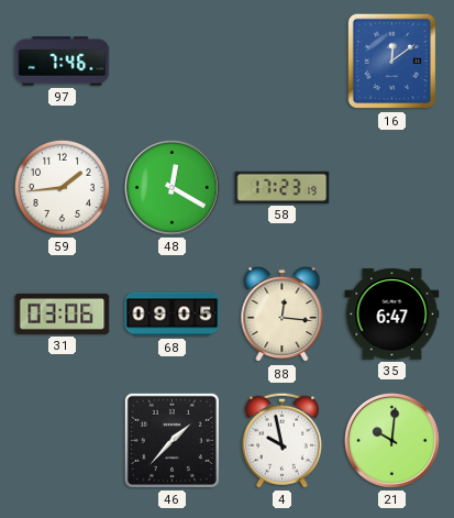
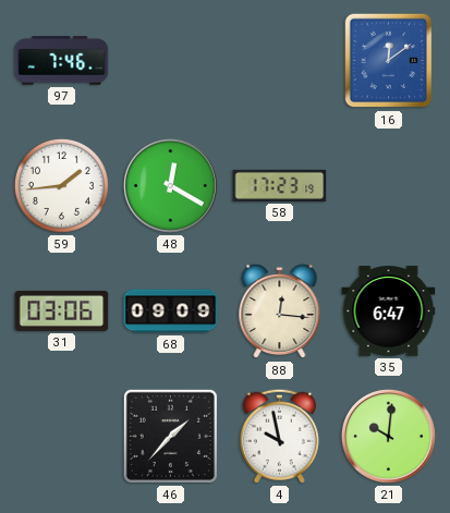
68: 09:05 -> 09:09
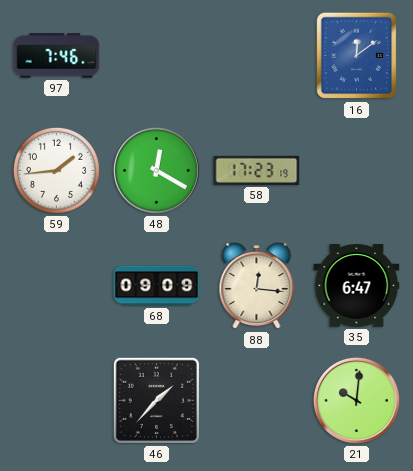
31: 03:06 -> none
4: 9:58 -> none
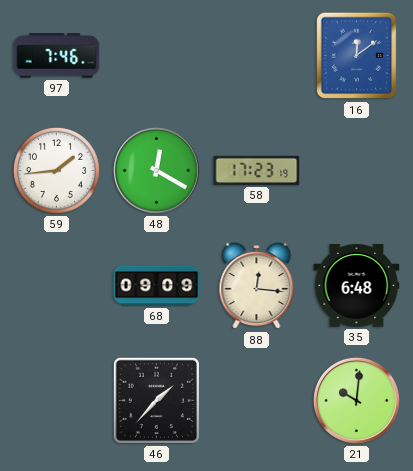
35: 6:47 -> 6:48
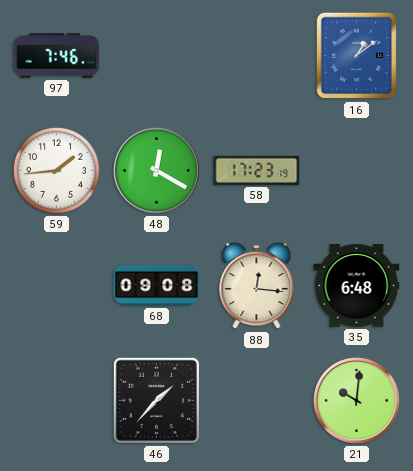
16: 12:09 -> 1:09
68: 09:09 -> 09:08
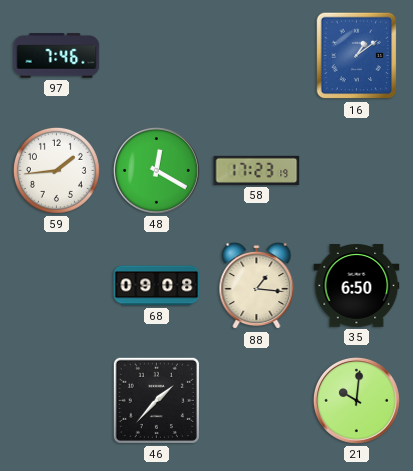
88: 12:16 -> 1:16
35: 6:48 -> 6:50
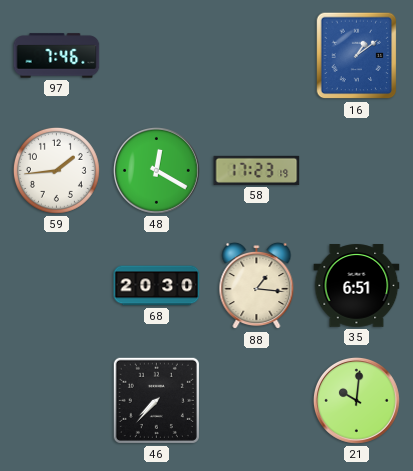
68: 09:08 -> 20:30
35: 6:50 -> 6:51
46: 1:37 -> 7:37
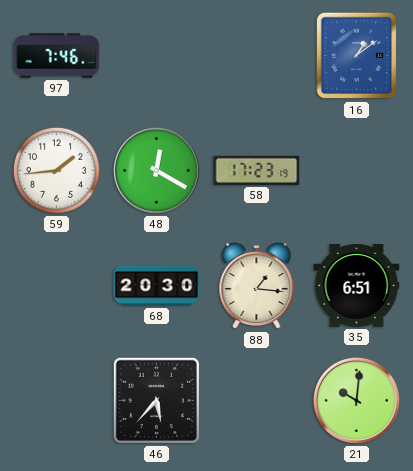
46: 7:37 -> 5:37
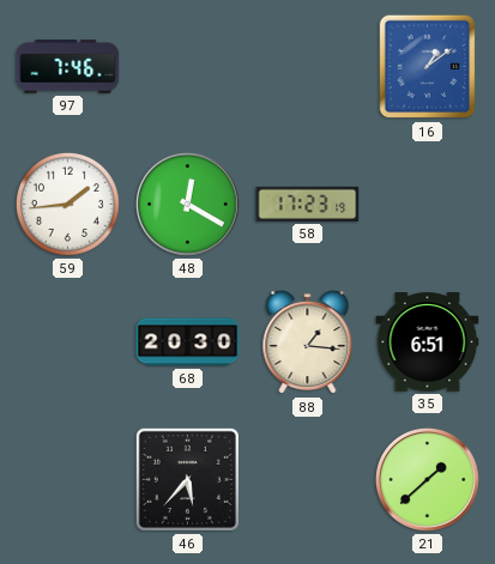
21: 10:01 -> 1:38
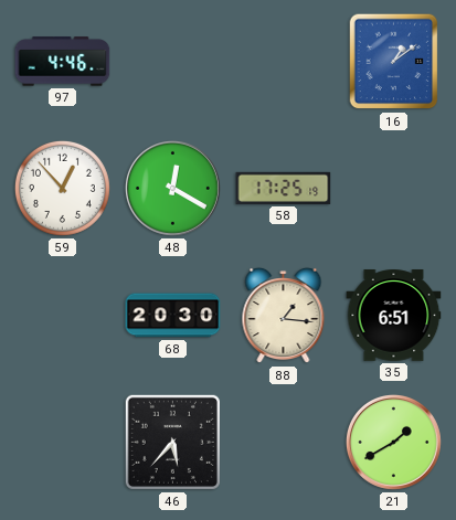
97: 7:46 -> 4:46
59: 1:44 -> 12:53
58: 17:23 -> 17:25
21: 1:38 -> 1:40
